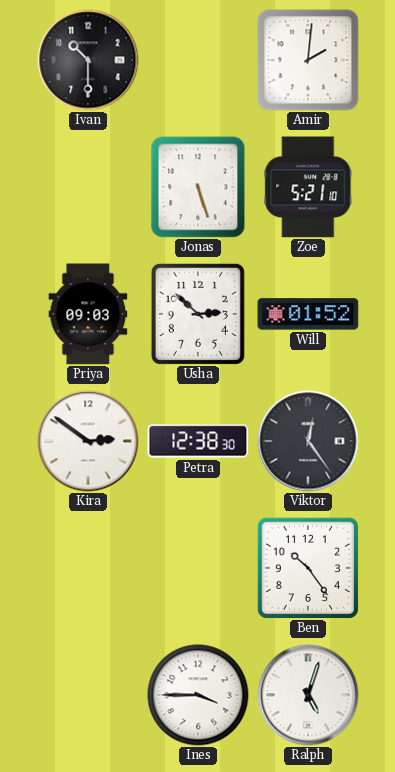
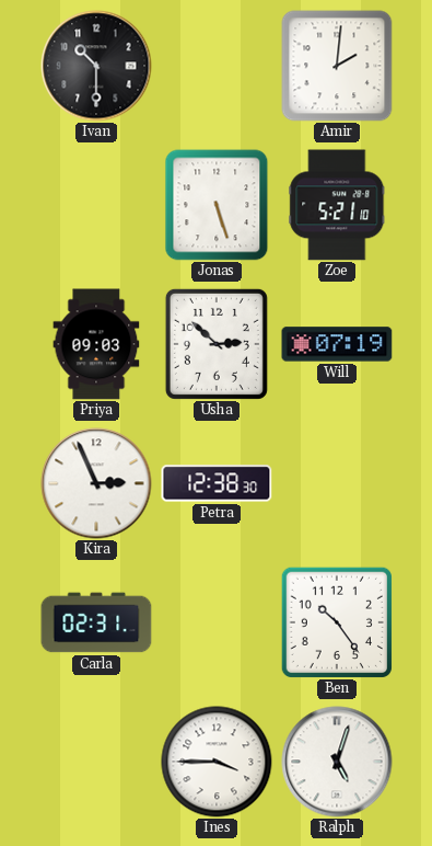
Will: 01:52 -> 07:19
Kira: 2:51 -> 2:56
Viktor: 12:24 -> none
Carla: none -> 02:31
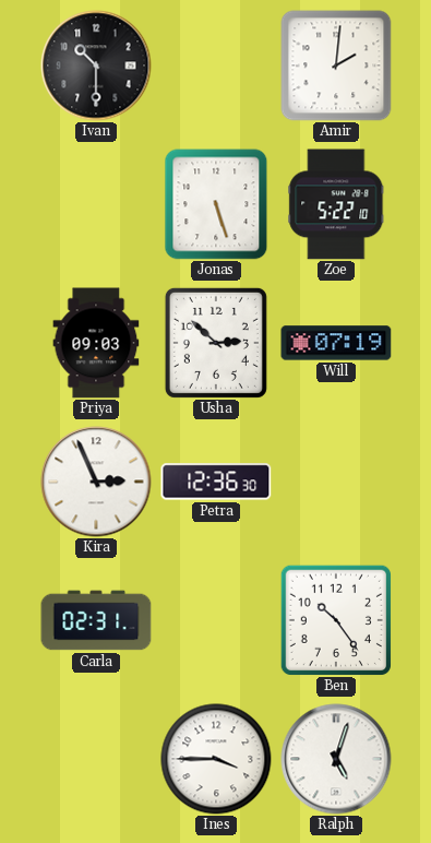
Zoe: 5:21 -> 5:22
Petra: 12:38 -> 12:36
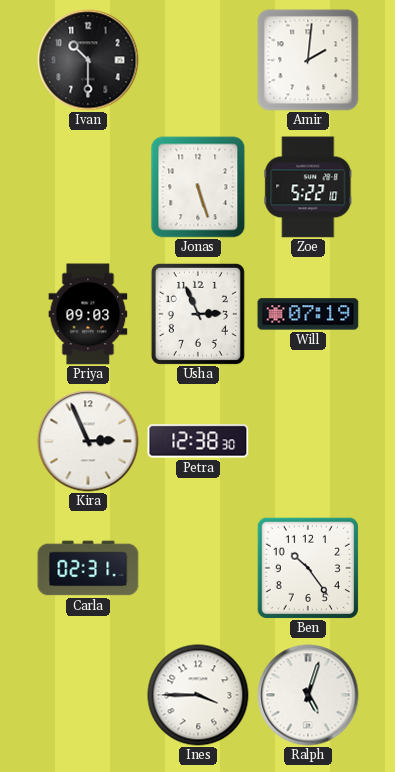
Usha: 2:52 -> 2:56
Petra: 12:36 -> 12:38
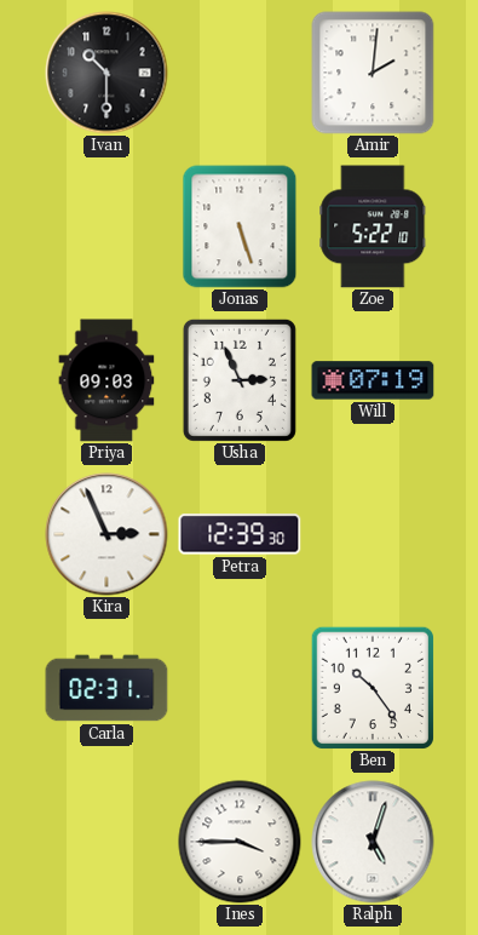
Petra: 12:38 -> 12:39
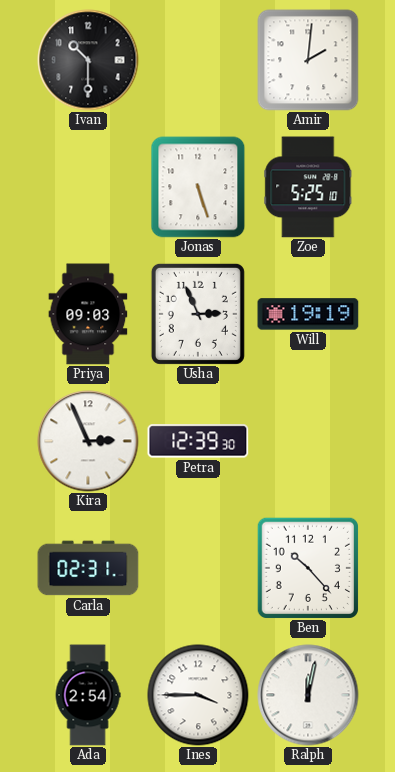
Zoe: 5:22 -> 5:25
Will: 07:19 -> 19:19
Ben: 10:24 -> 10:23
Ada: none -> 2:54
Ralph: 5:03 -> 12:02
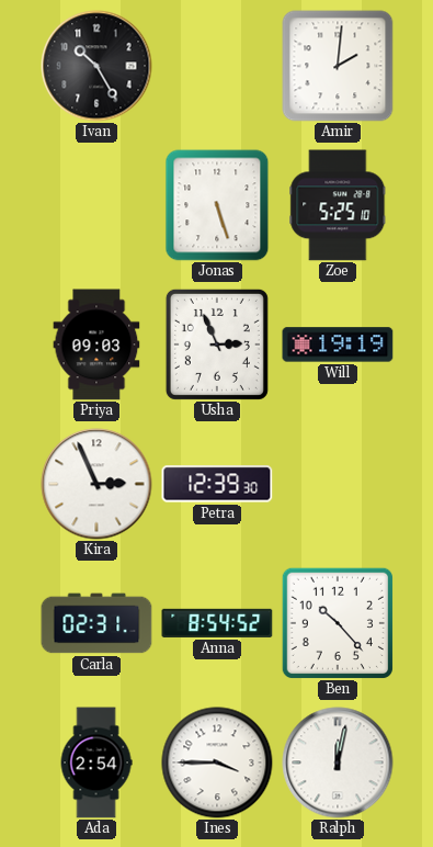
Ivan: 10:30 -> 10:25
Anna: none -> 8:54
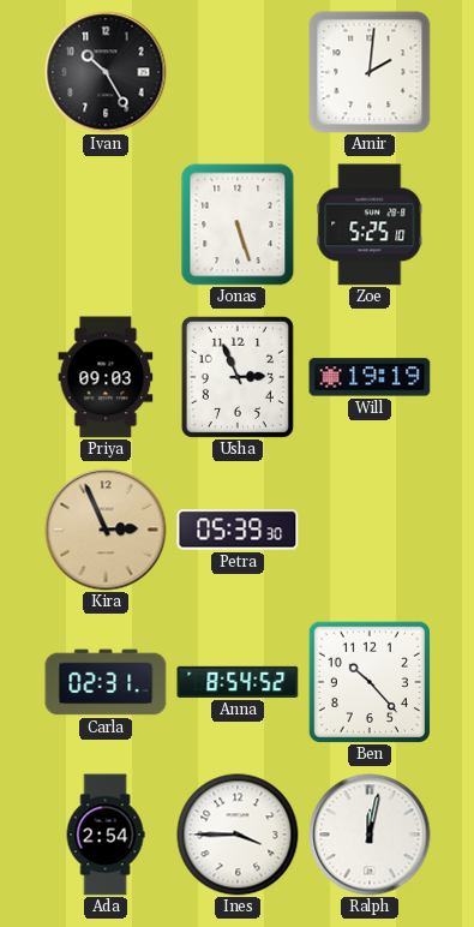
Kira dial: white -> champagne
Petra: 12:39 -> 05:39
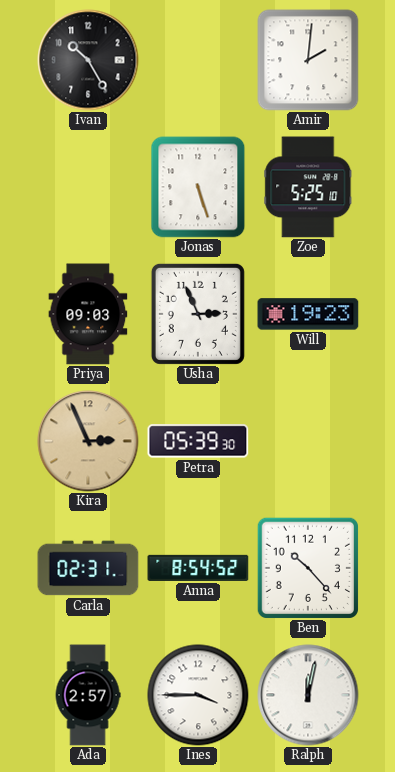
Will: 19:19 -> 19:23
Ada: 2:54 -> 2:57
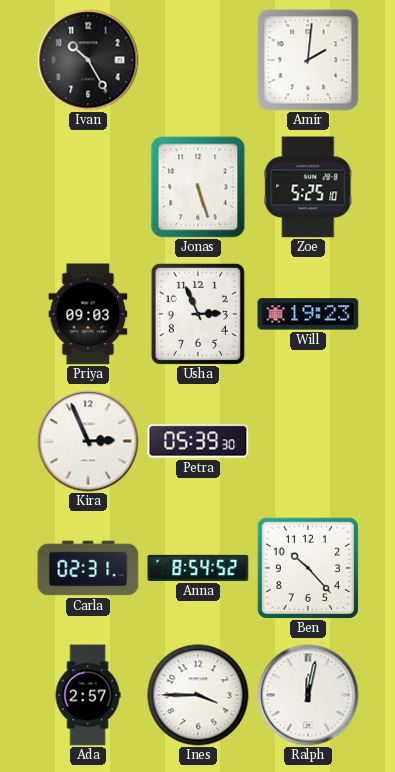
Kira dial: champagne -> white
